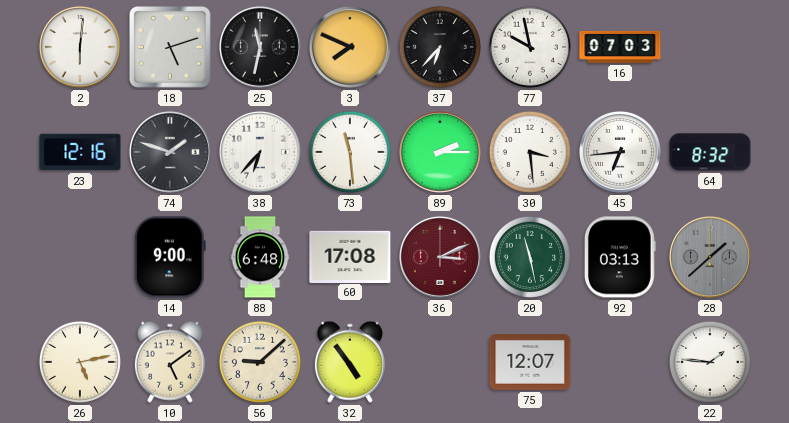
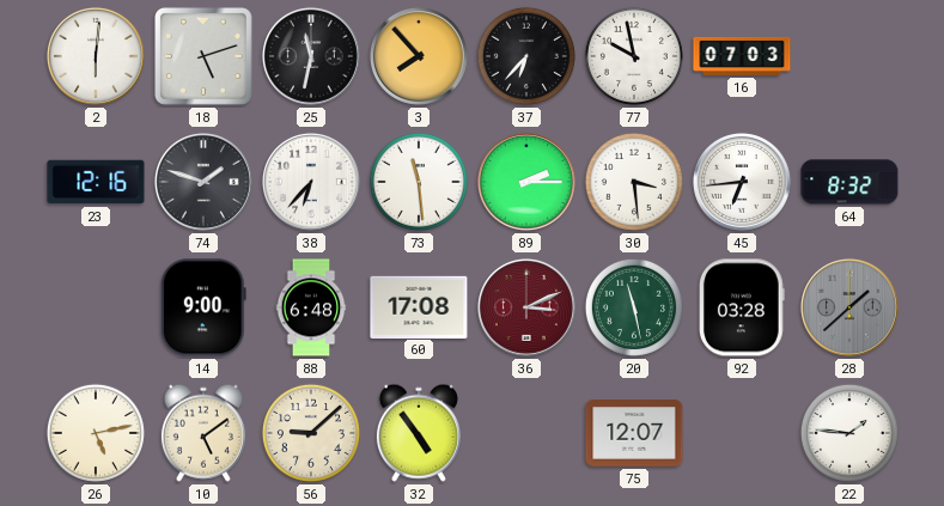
3: 7:49 -> 7:53
92: 03:13 -> 03:28
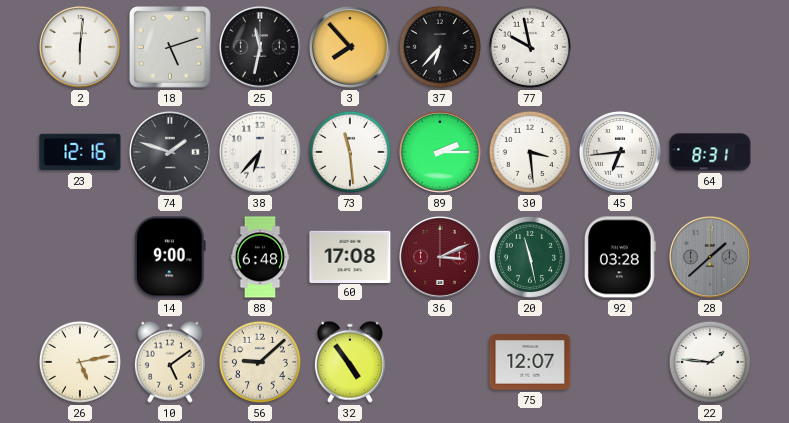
16: 07:03 -> none
64: 8:32 -> 8:31
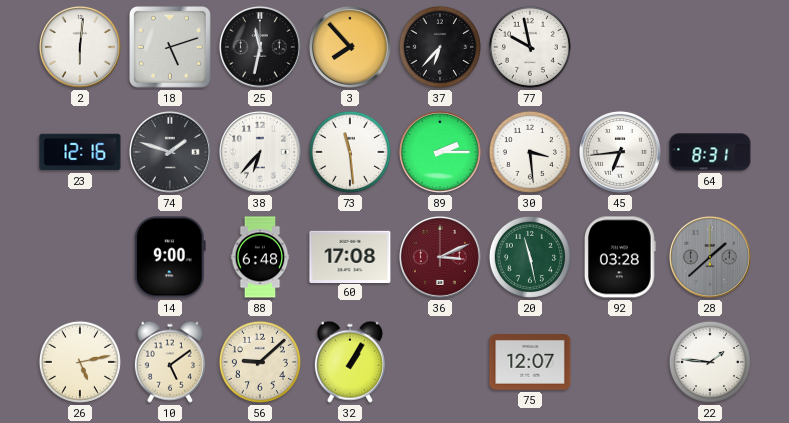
32: 4:54 -> 1:05
